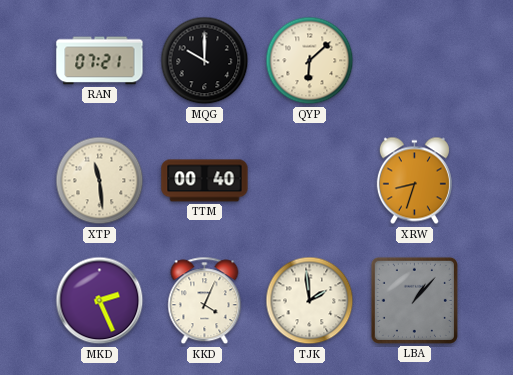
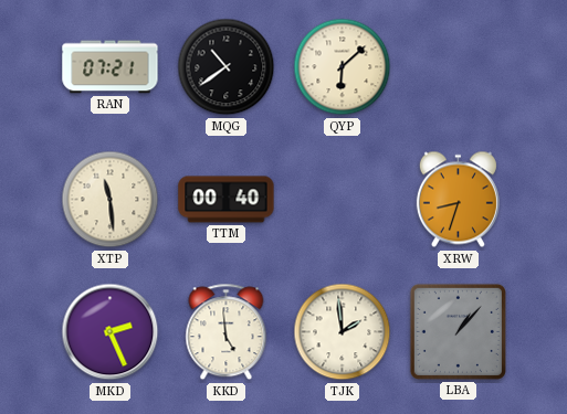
MQG: 10:00 -> 10:39
KKD: 4:04 -> 4:59
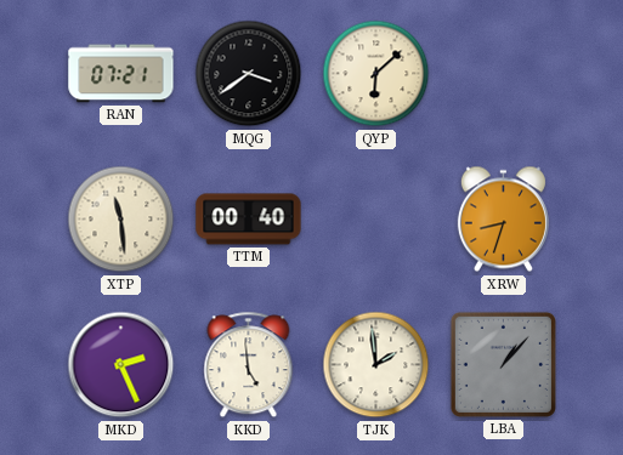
MQG: 10:39 -> 3:39
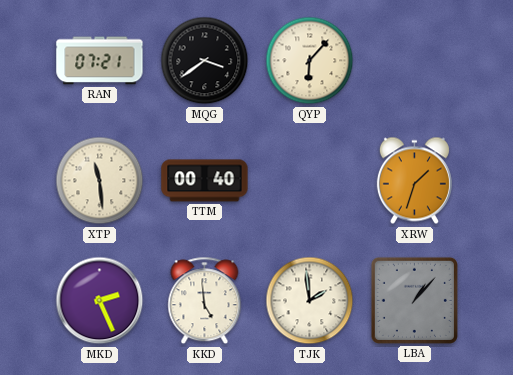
QYP: 6:08 -> 6:07
XRW: 8:33 -> 1:33
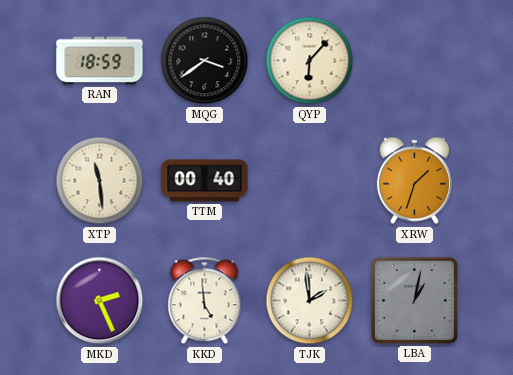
RAN: 07:21 -> 18:59
LBA: 1:07 -> 1:02
